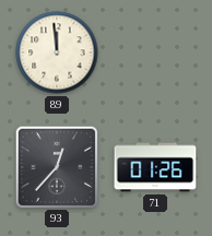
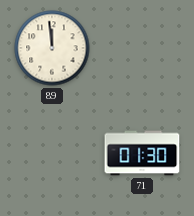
93: 12:37 -> none
71: 01:26 -> 01:30
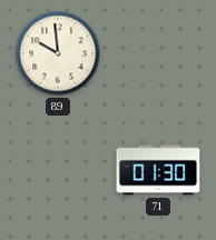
89: 11:59 -> 9:59
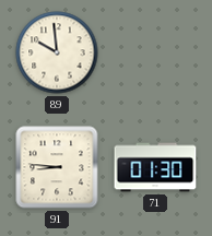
91: none -> 8:46
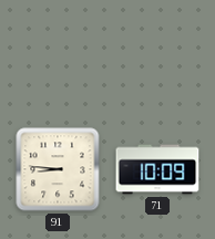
89: 9:59 -> none
71: 01:30 -> 10:09
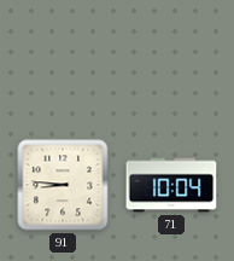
71: 10:09 -> 10:04
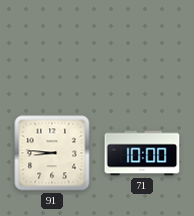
71: 10:04 -> 10:00
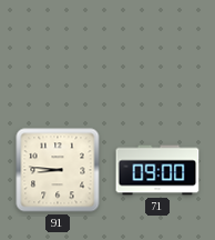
71: 10:00 -> 09:00
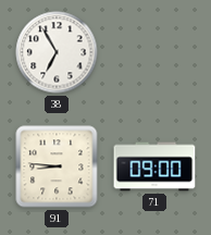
38: none -> 6:55
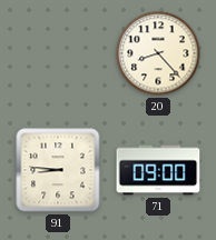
38: 6:55 -> none
20: none -> 8:23
